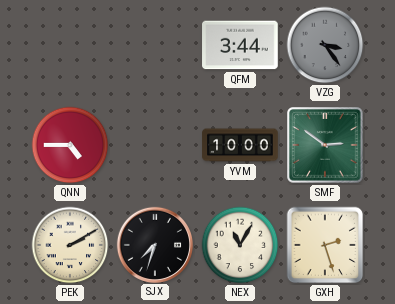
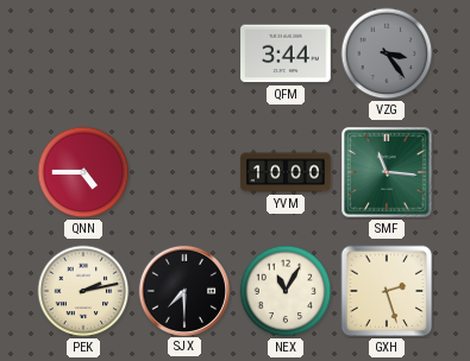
SMF: 2:51 -> 11:16
PEK: 2:10 -> 2:13
SJX: 7:33 -> 7:30
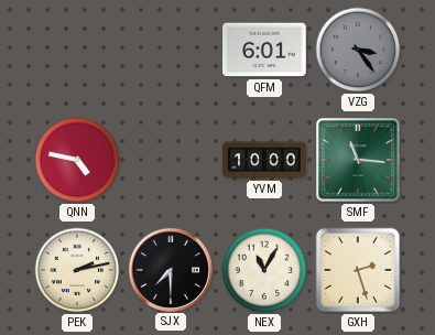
QFM: 3:44 -> 6:01
QNN: 4:45 -> 4:47
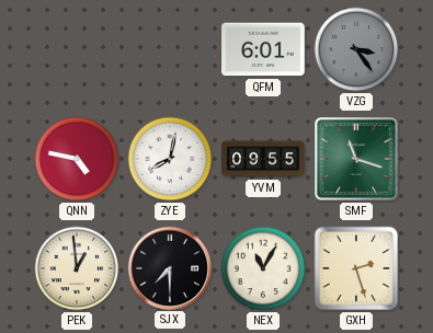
ZYE: none -> 8:02
YVM: 10:00 -> 09:55
SMF: 11:16 -> 11:18
PEK: 2:13 -> 12:59
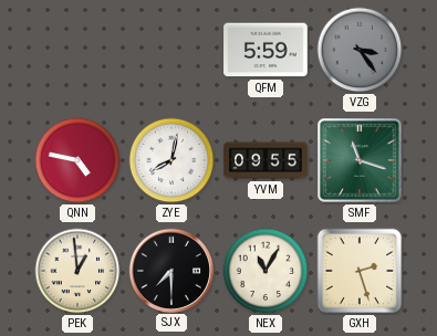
QFM: 6:01 -> 5:59
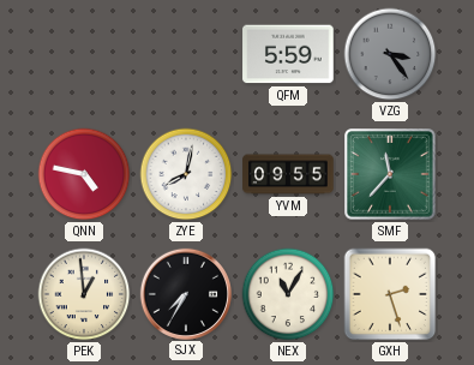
SMF: 11:18 -> 11:37
SJX: 7:30 -> 7:35
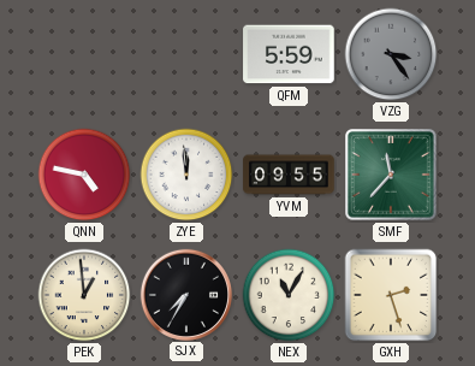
ZYE: 8:02 -> 11:59
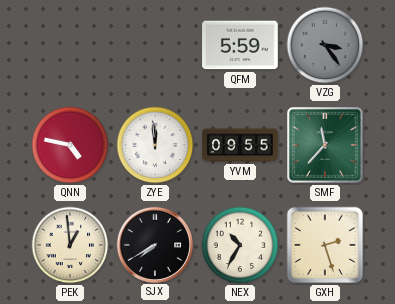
SJX: 7:35 -> 7:40
NEX: 11:05 -> 10:35
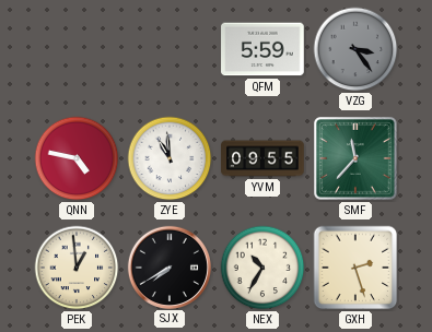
ZYE: 11:59 -> 10:59
